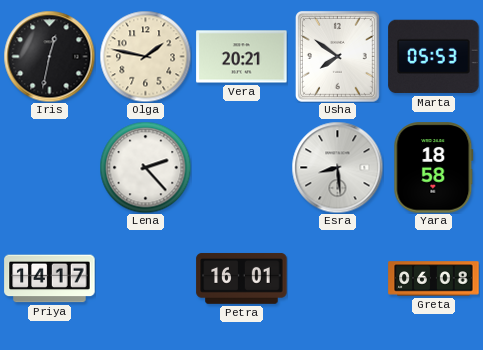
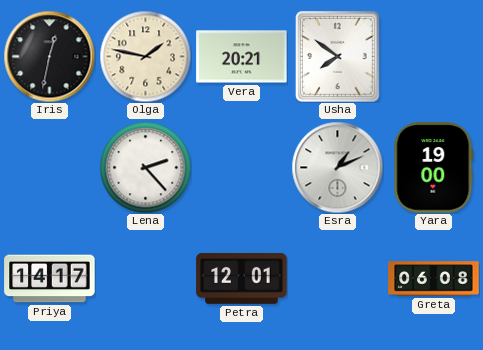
Marta: 05:53 -> none
Esra: 8:29 -> 1:11
Yara: 18:58 -> 19:00
Petra: 16:01 -> 12:01
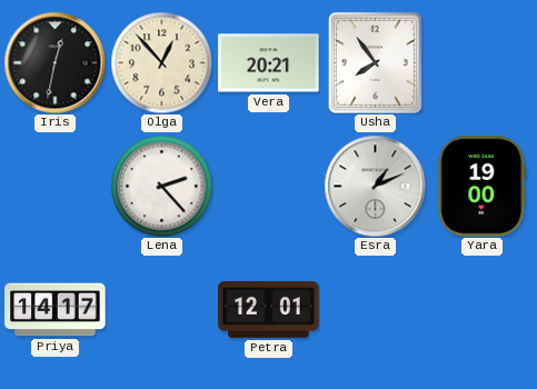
Olga: 1:47 -> 12:53
Usha: 7:51 -> 7:54
Greta: 06:08 -> none
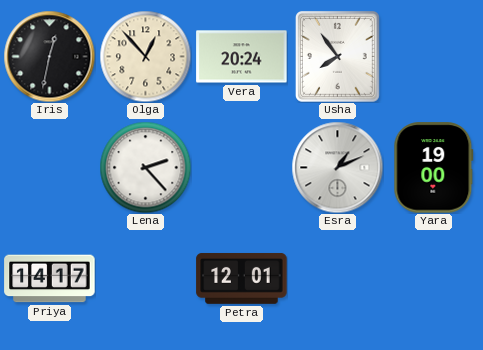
Vera: 20:21 -> 20:24
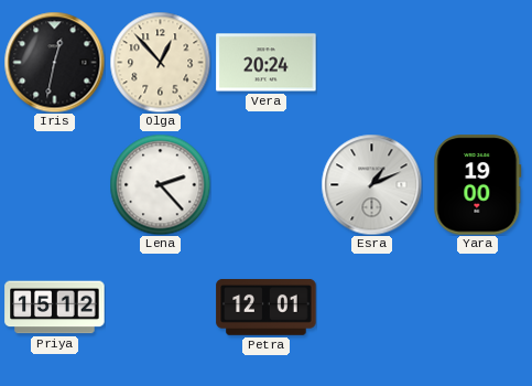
Usha: 7:54 -> none
Priya: 14:17 -> 15:12
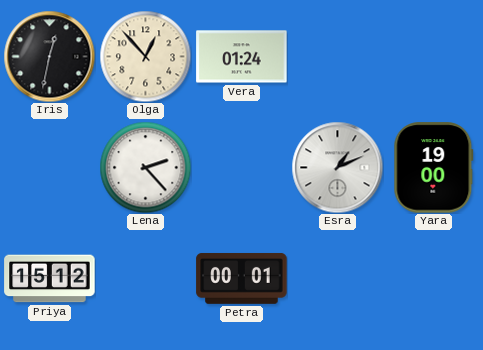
Vera: 20:24 -> 01:24
Petra: 12:01 -> 00:01
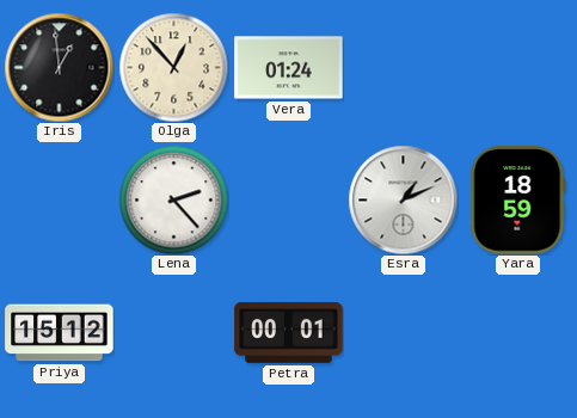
Iris: 12:32 -> 12:59
Yara: 19:00 -> 18:59
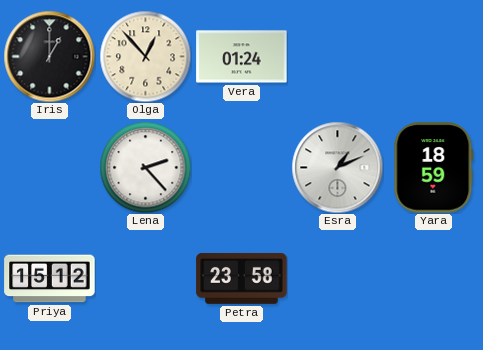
Iris: 12:59 -> 1:00
Petra: 00:01 -> 23:58
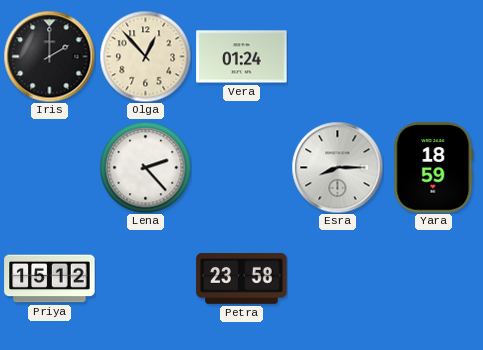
Iris: 1:00 -> 2:00
Esra: 1:11 -> 8:15
